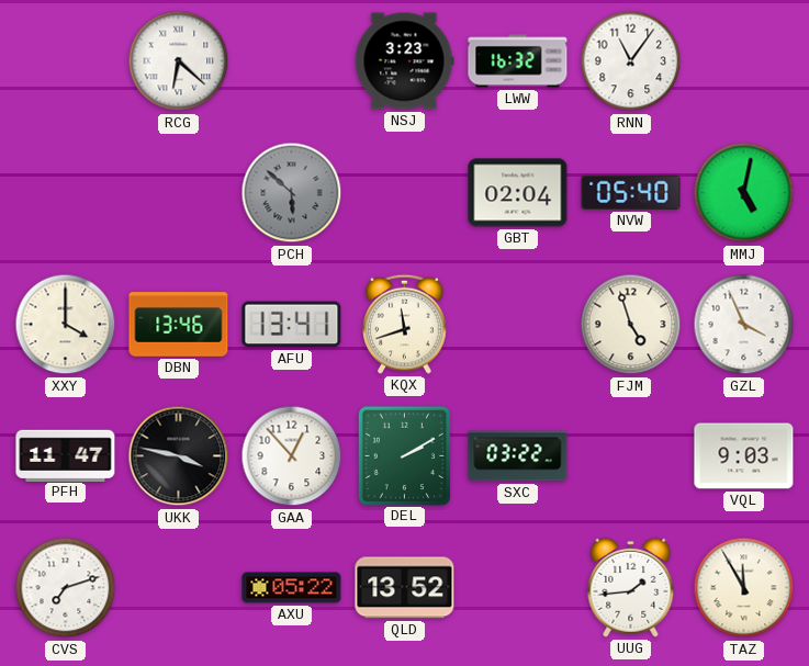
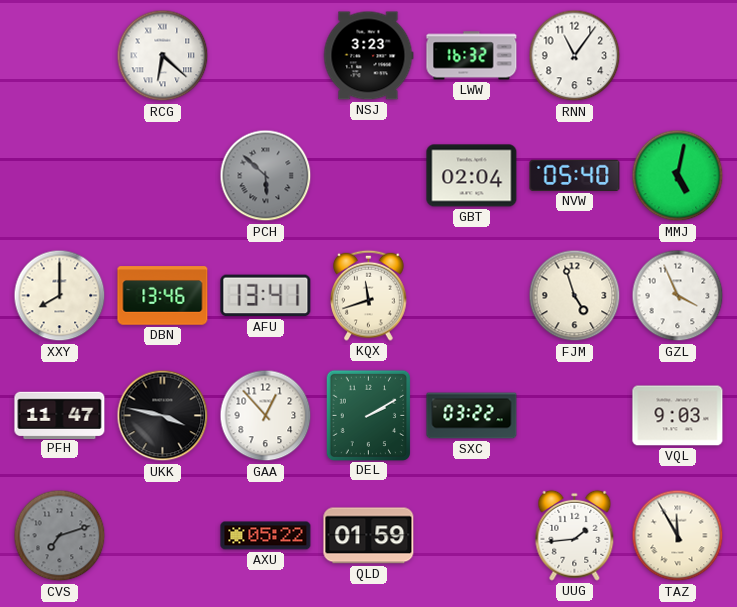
XXY: 4:00 -> 8:00
CVS dial: white -> grey
QLD: 13:52 -> 01:59
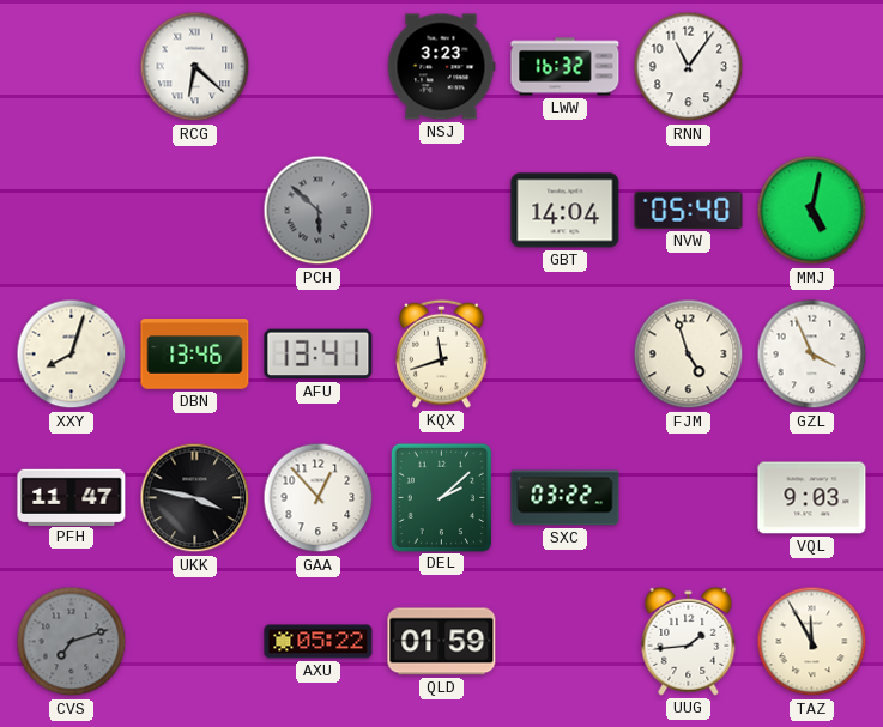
GBT: 02:04 -> 14:04
XXY: 8:00 -> 8:03
DEL: 2:10 -> 2:08
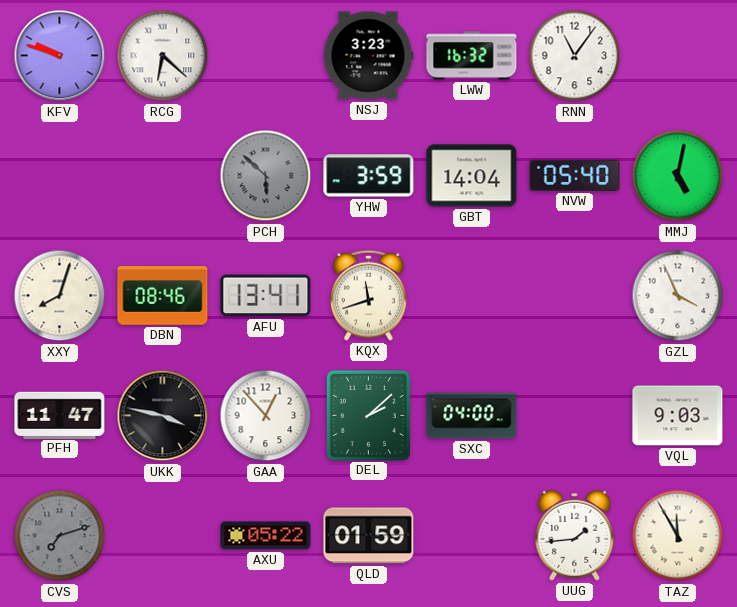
KFV: none -> 9:48
YHW: none -> 3:59
DBN: 13:46 -> 08:46
FJM: 4:57 -> none
SXC: 03:22 -> 04:00
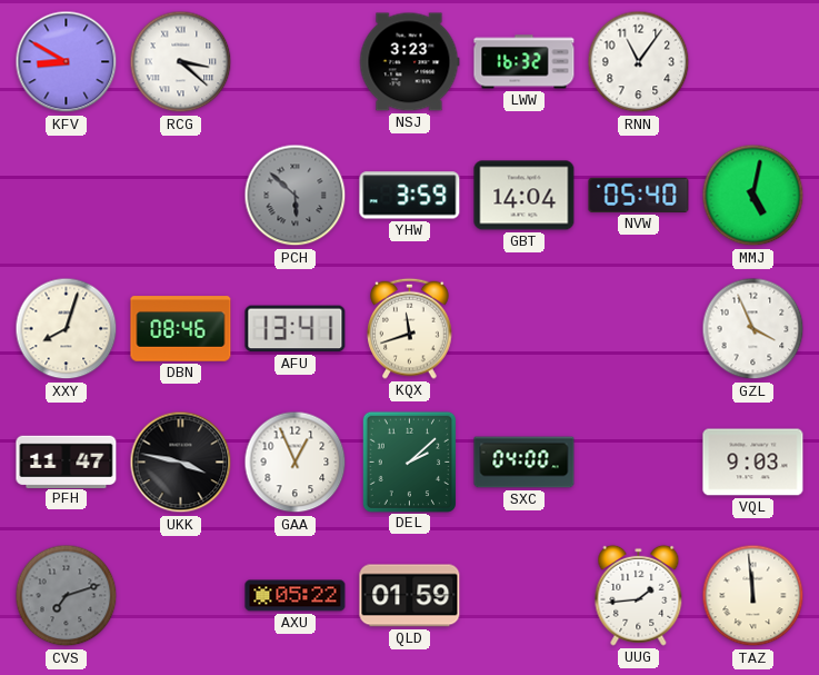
KFV: 9:48 -> 8:50
RCG: 6:22 -> 3:22
GAA: 12:53 -> 12:56
TAZ: 11:55 -> 11:59
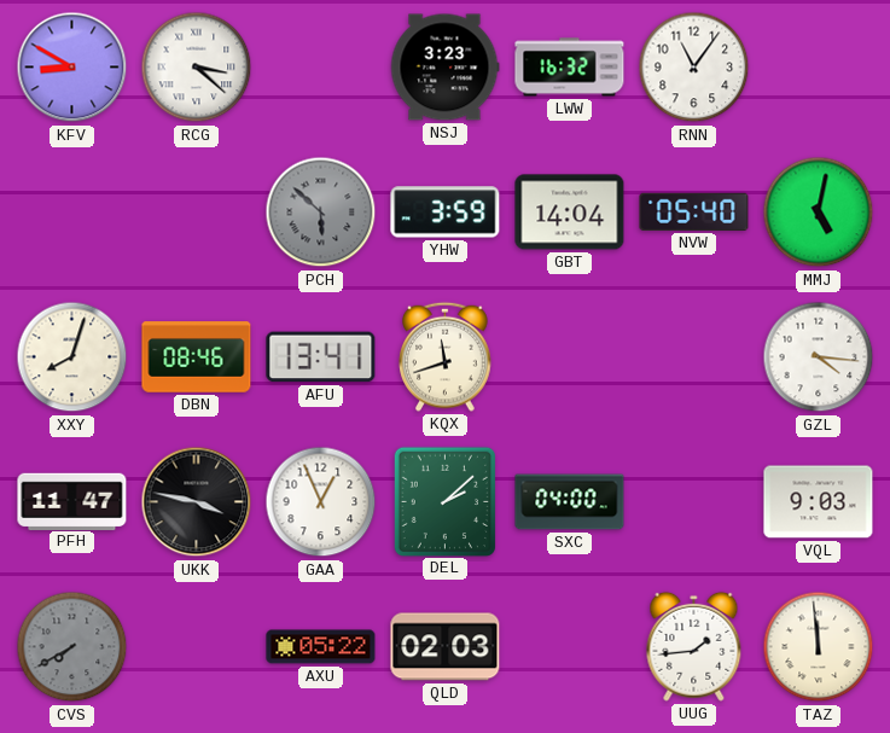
GZL: 3:56 -> 4:16
CVS: 7:12 -> 7:40
QLD: 01:59 -> 02:03
